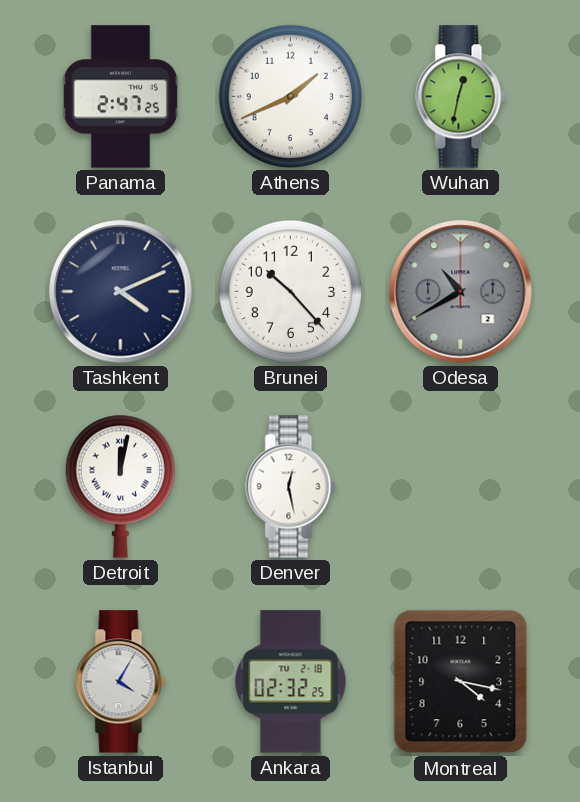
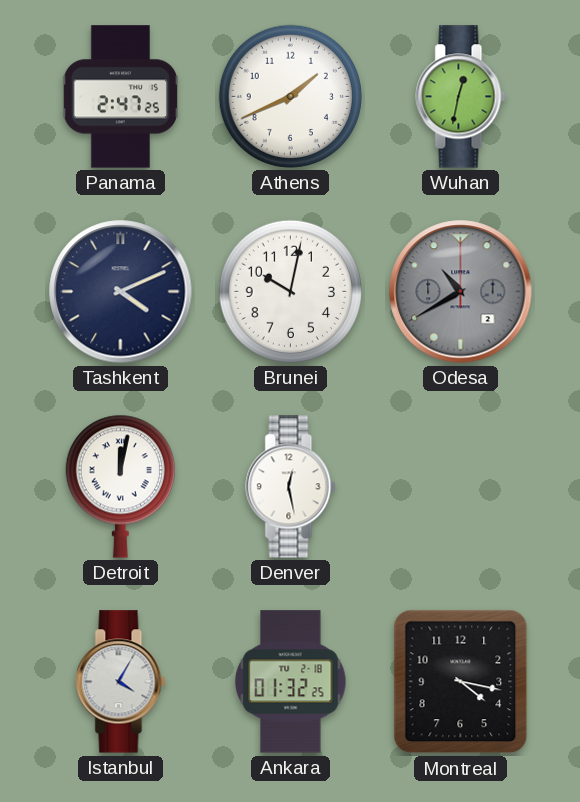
Brunei: 10:23 -> 10:02
Ankara: 02:32 -> 01:32
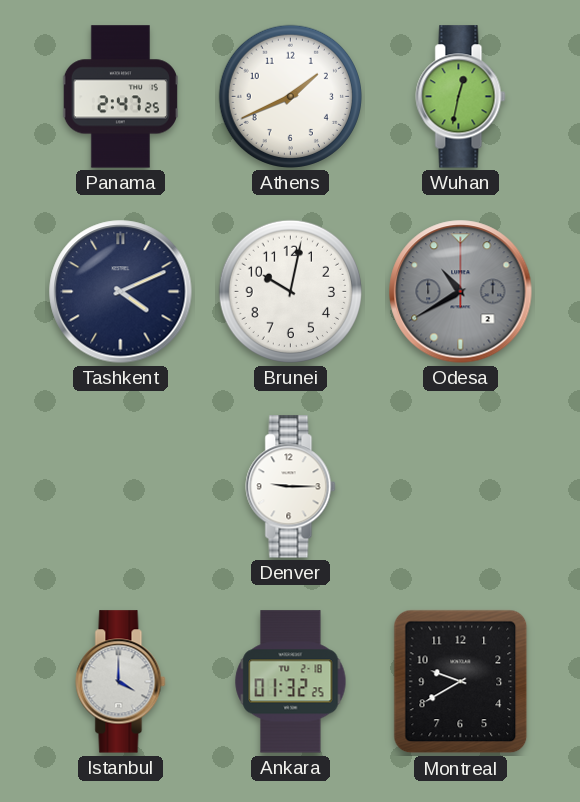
Detroit: 12:02 -> none
Denver: 12:28 -> 9:15
Istanbul: 4:05 -> 4:00
Montreal: 4:17 -> 9:40
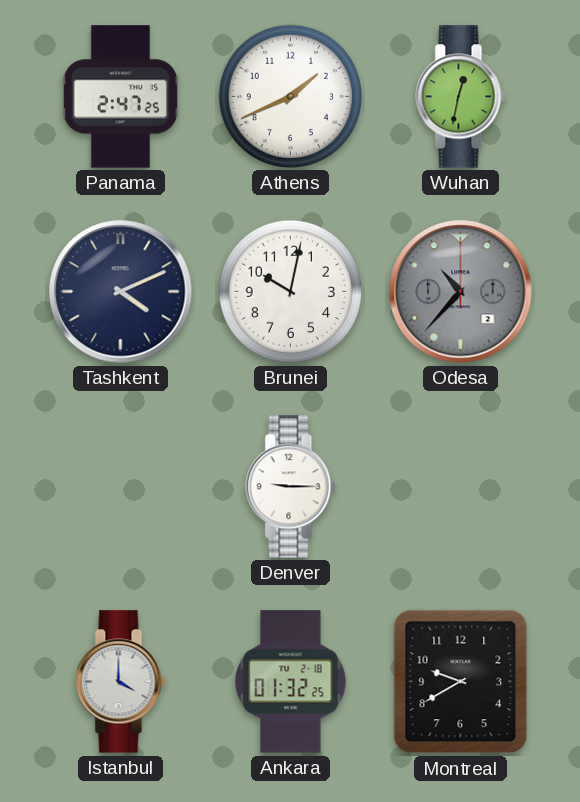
Odesa: 10:40 -> 10:37
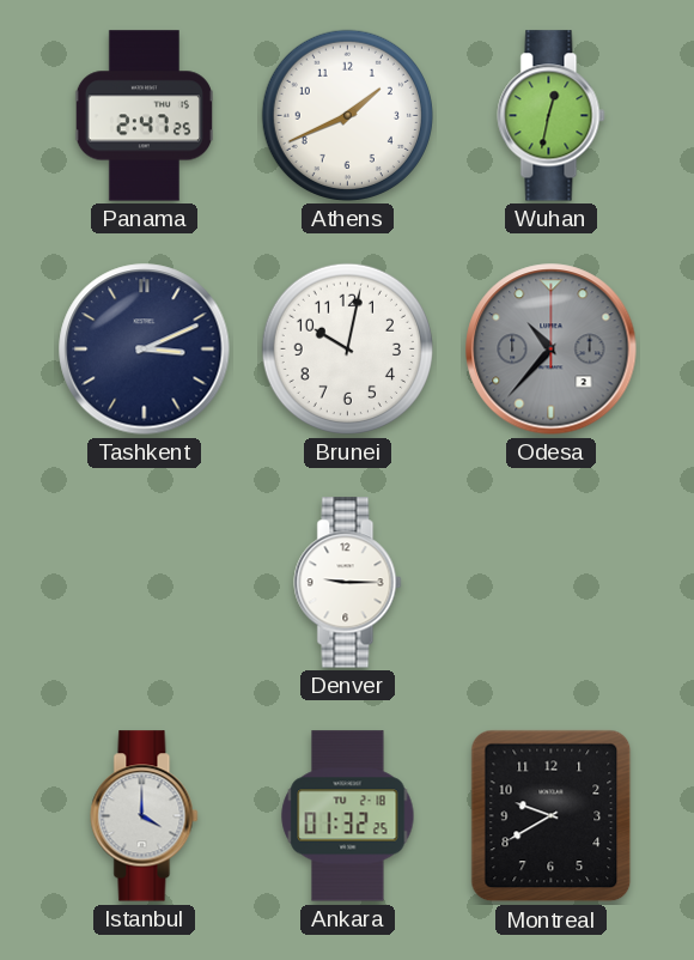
Tashkent: 4:11 -> 3:11
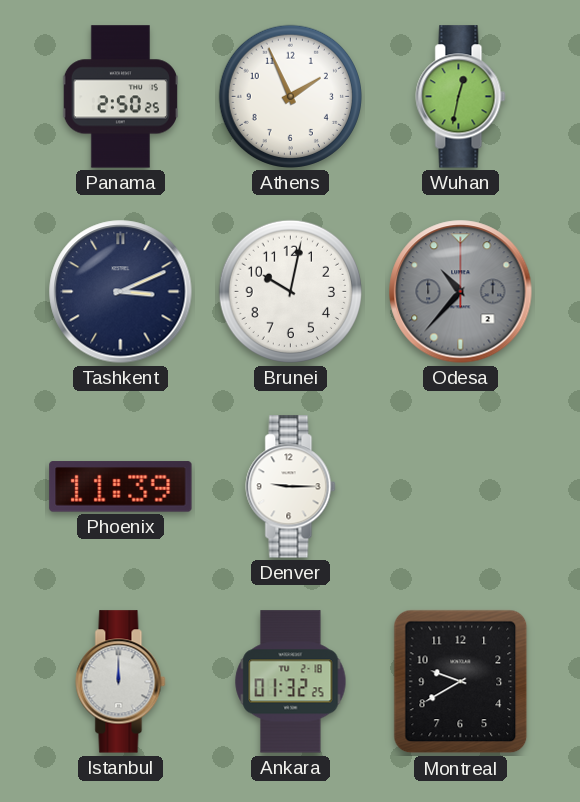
Panama: 2:47 -> 2:50
Athens: 1:41 -> 1:56
Phoenix: none -> 11:39
Istanbul: 4:00 -> 12:00
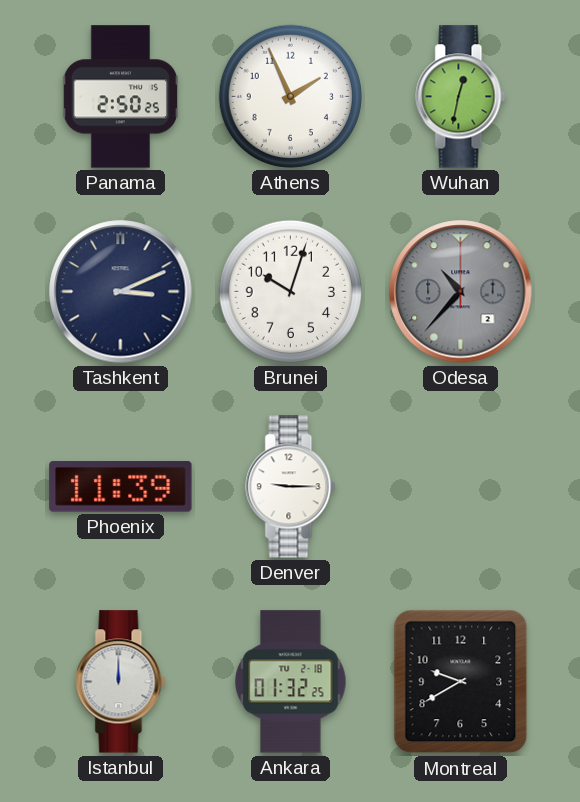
Brunei: 10:02 -> 10:03
